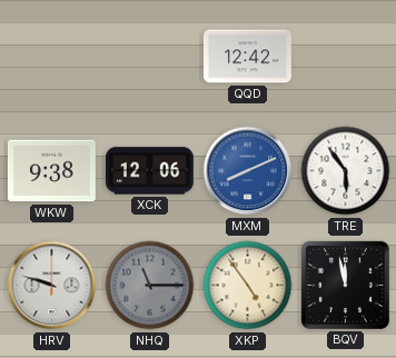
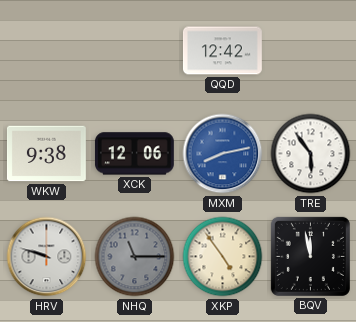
MXM: 8:11 -> 8:13
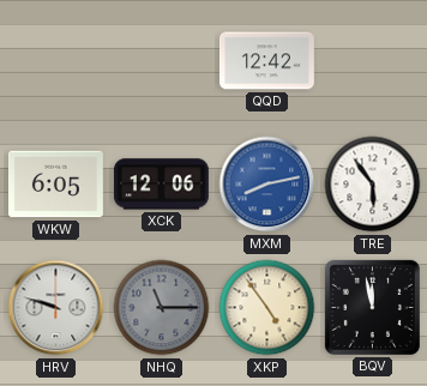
WKW: 9:38 -> 6:05
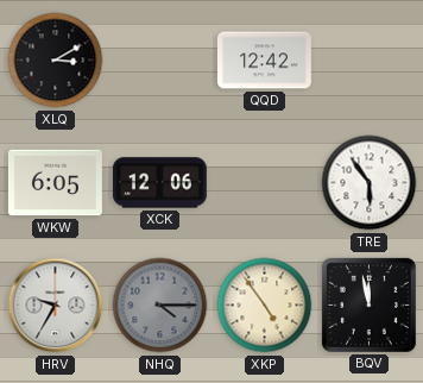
XLQ: none -> 3:10
MXM: 8:13 -> none
HRV: 9:48 -> 9:35
NHQ: 11:15 -> 4:15
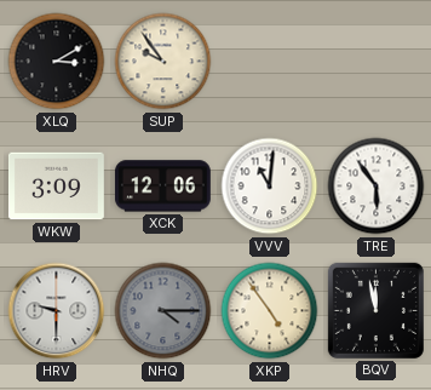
SUP: none -> 9:54
QQD: 12:42 -> none
WKW: 6:05 -> 3:09
VVV: none -> 11:01
HRV: 9:35 -> 9:30
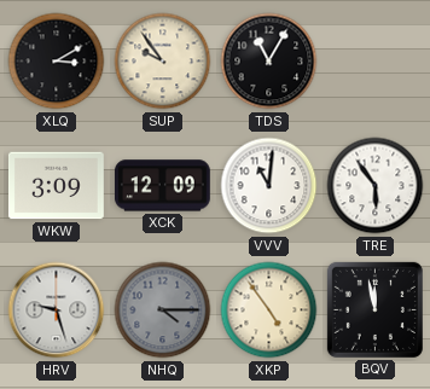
TDS: none -> 11:05
XCK: 12:06 -> 12:09
HRV: 9:30 -> 9:27
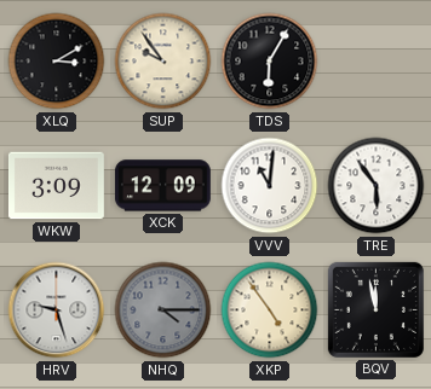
TDS: 11:05 -> 6:05
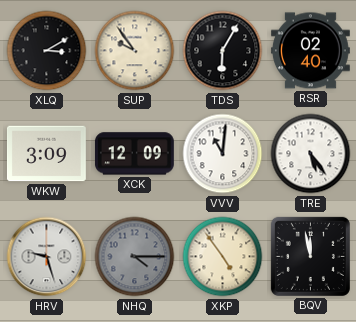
RSR: none -> 02:40
TRE: 5:54 -> 5:24
